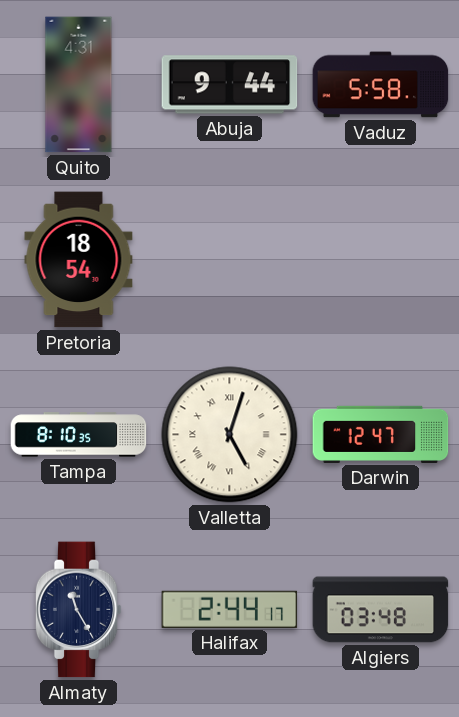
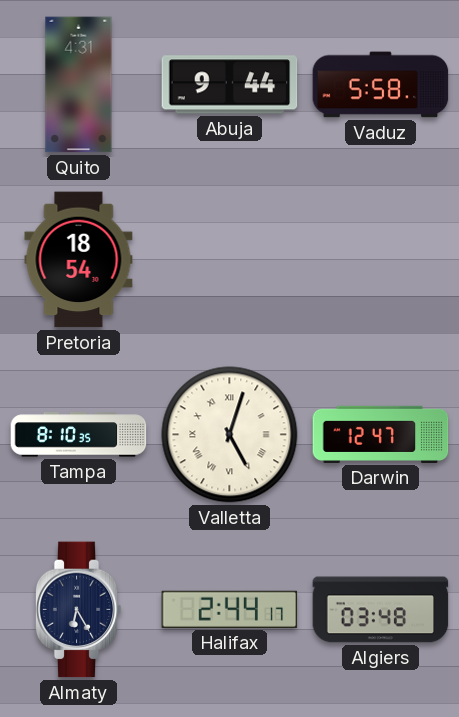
Almaty: 11:25 -> 6:25
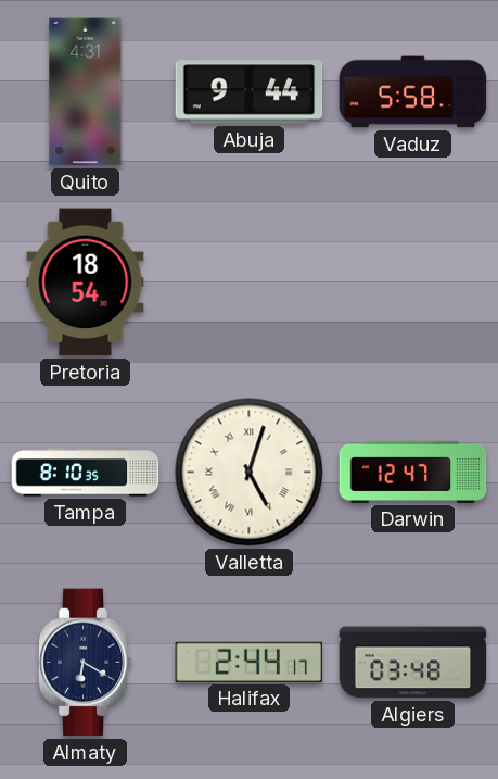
Almaty: 6:25 -> 6:20
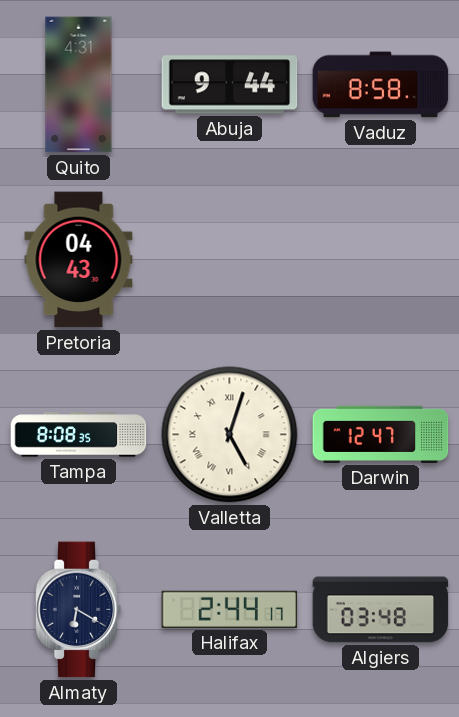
Vaduz: 5:58 -> 8:58
Pretoria: 18:54 -> 04:43
Tampa: 8:10 -> 8:08
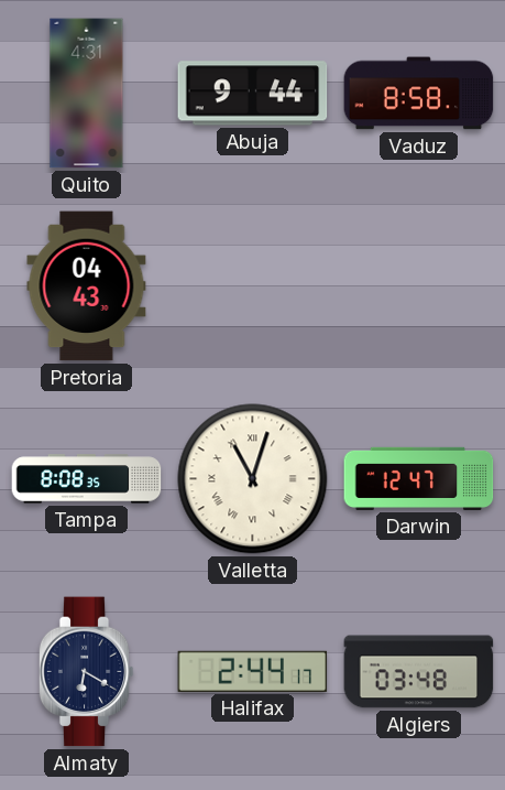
Valletta: 5:03 -> 11:03
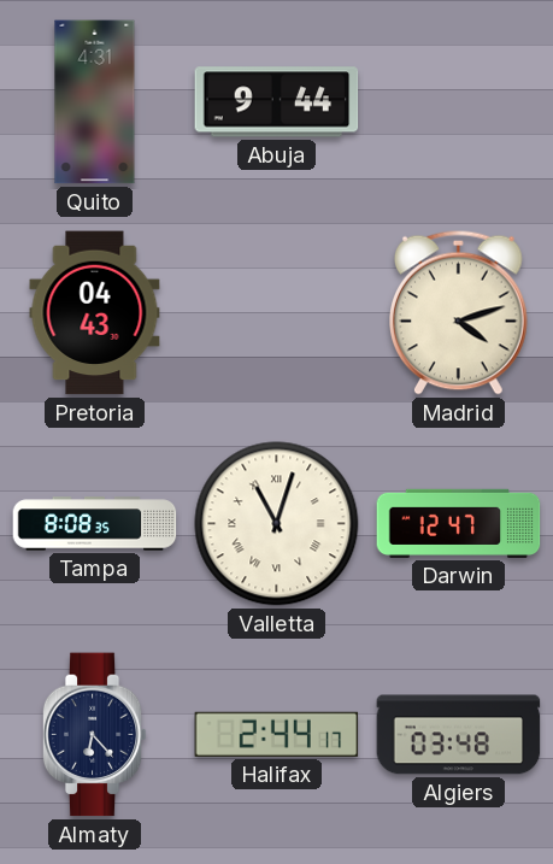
Vaduz: 8:58 -> none
Madrid: none -> 4:12
Almaty: 6:20 -> 6:23
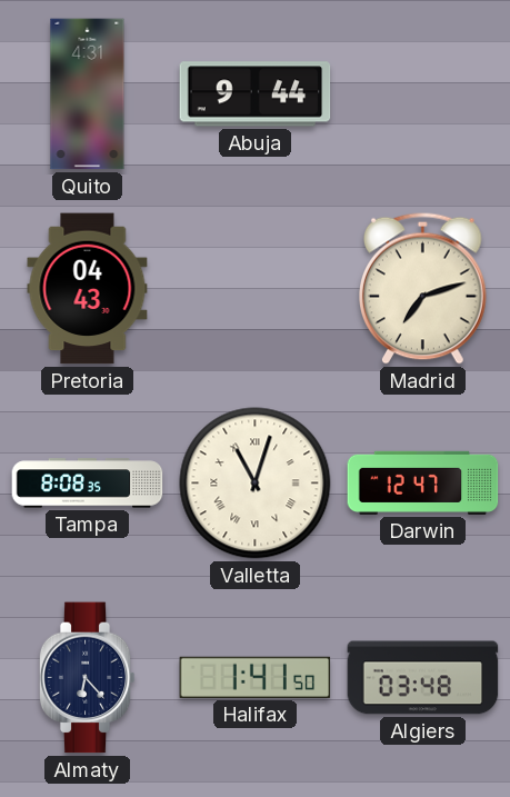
Madrid: 4:12 -> 7:12
Halifax: 2:44 -> 1:41
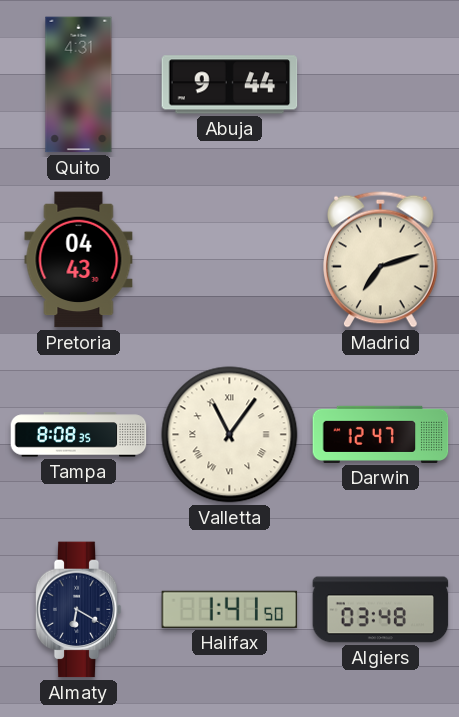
Valletta: 11:03 -> 11:06
Almaty: 6:23 -> 6:20
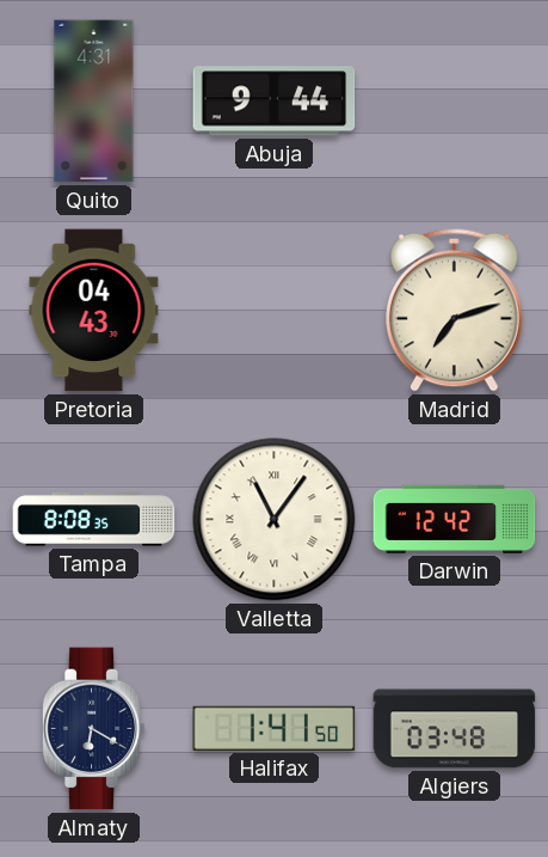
Darwin: 12:47 -> 12:42
